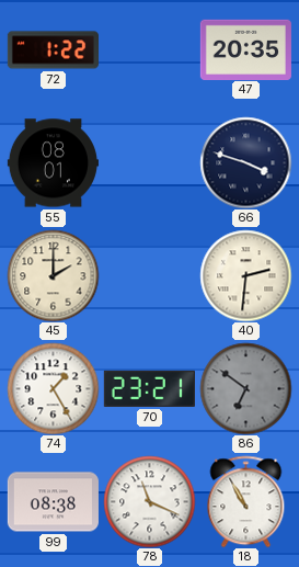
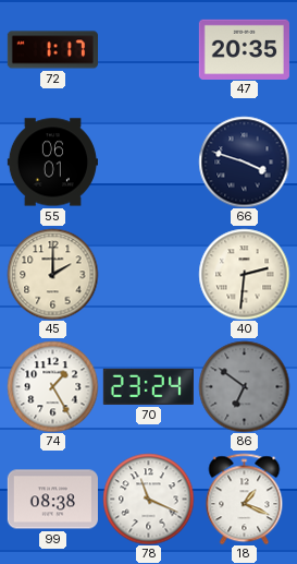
72: 1:22 -> 1:17
55: 08:01 -> 06:01
70: 23:21 -> 23:24
18: 10:55 -> 1:19
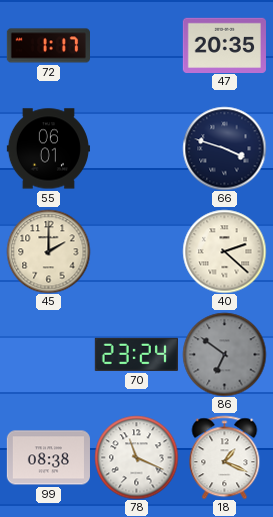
40: 2:31 -> 2:22
74: 1:25 -> none
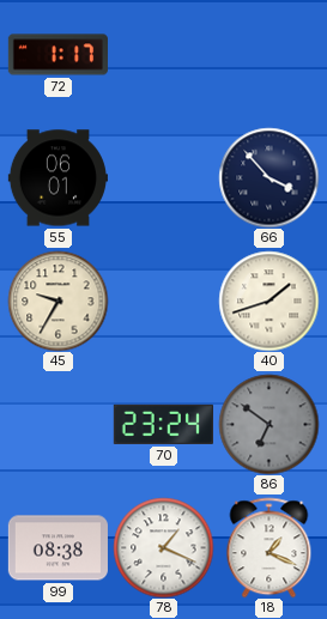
47: 20:35 -> none
66: 3:48 -> 3:53
45: 2:00 -> 9:35
40: 2:22 -> 1:42
78: 11:19 -> 1:19
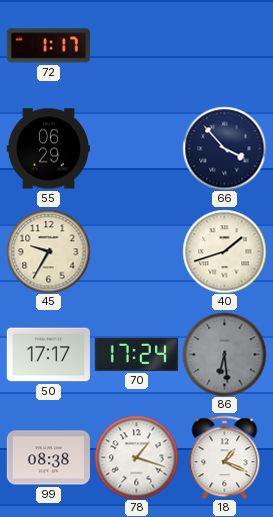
55: 06:01 -> 06:29
50: none -> 17:17
70: 23:24 -> 17:24
86: 6:51 -> 6:29
78: 1:19 -> 1:18
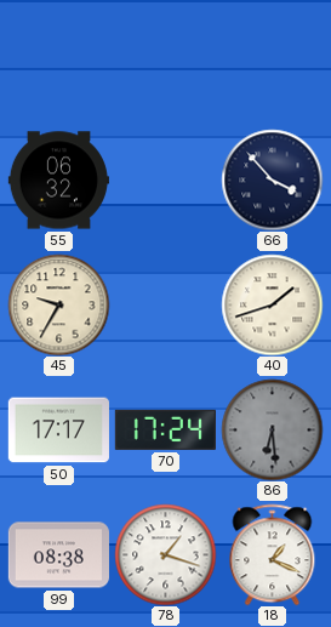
72: 1:17 -> none
55: 06:29 -> 06:32
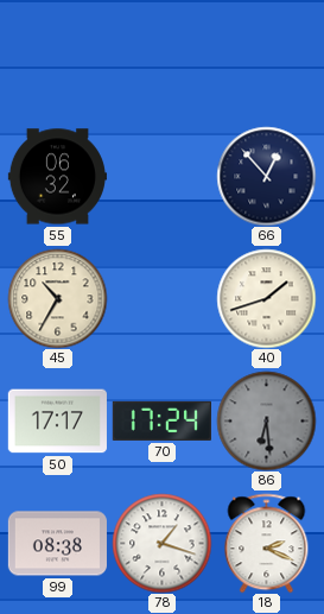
66: 3:53 -> 12:53
45: 9:35 -> 10:35
18: 1:19 -> 2:19
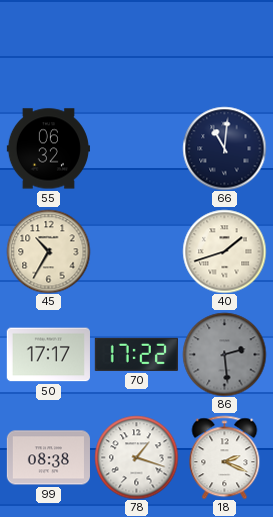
66: 12:53 -> 11:01
70: 17:24 -> 17:22
86: 6:29 -> 2:29
